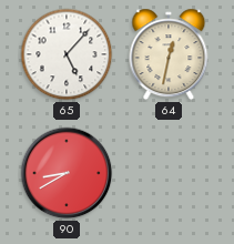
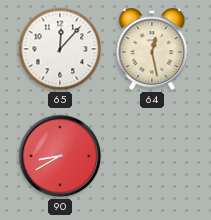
65: 5:07 -> 12:07
64: 12:32 -> 12:28
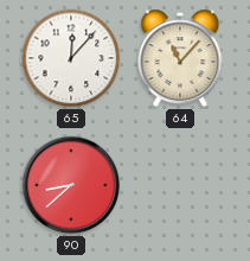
64: 12:28 -> 11:07
90: 8:40 -> 8:38
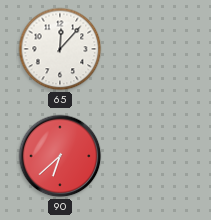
64: 11:07 -> none
90: 8:38 -> 6:38
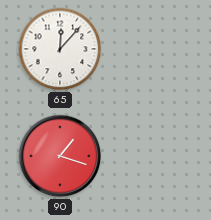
90: 6:38 -> 1:18
